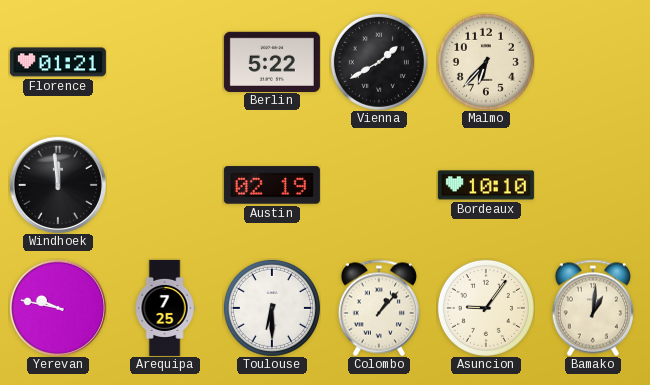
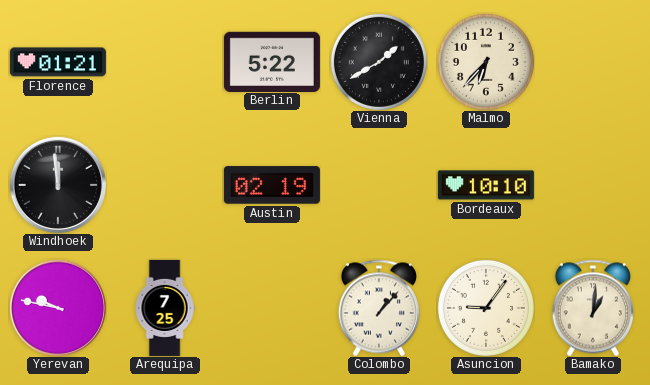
Toulouse: 6:30 -> none
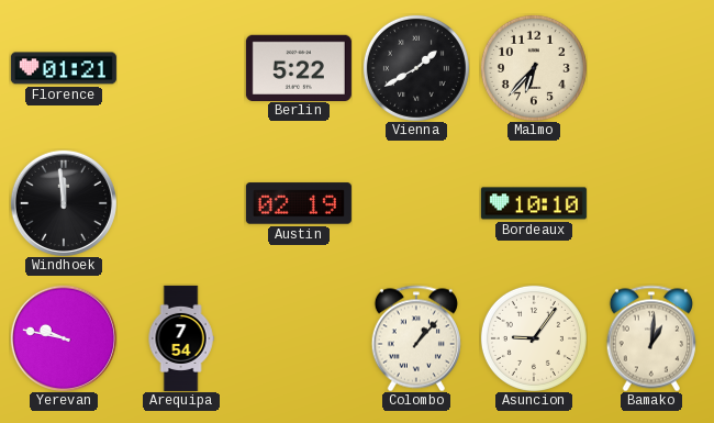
Arequipa: 7:25 -> 7:54
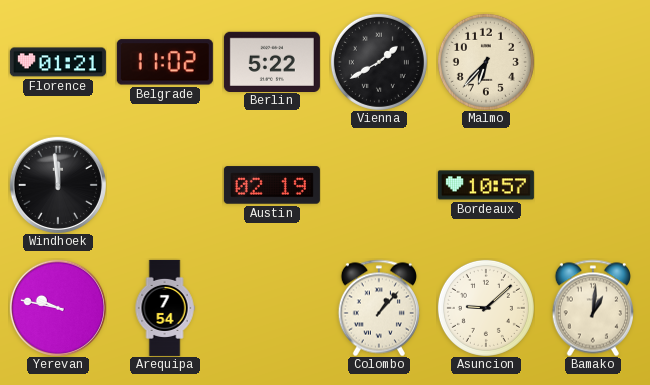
Belgrade: none -> 11:02
Bordeaux: 10:10 -> 10:57
Asuncion: 9:06 -> 9:08
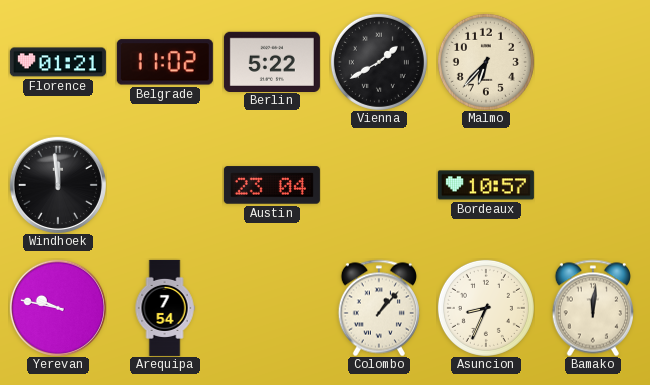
Austin: 02:19 -> 23:04
Asuncion: 9:08 -> 8:34
Bamako: 1:01 -> 12:01
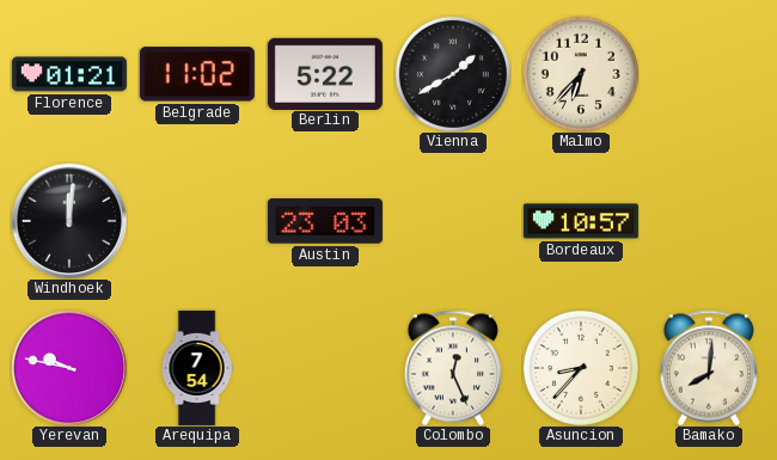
Windhoek: 11:59 -> 12:01
Austin: 23:04 -> 23:03
Colombo: 1:07 -> 12:26
Asuncion: 8:34 -> 8:37
Bamako: 12:01 -> 8:01
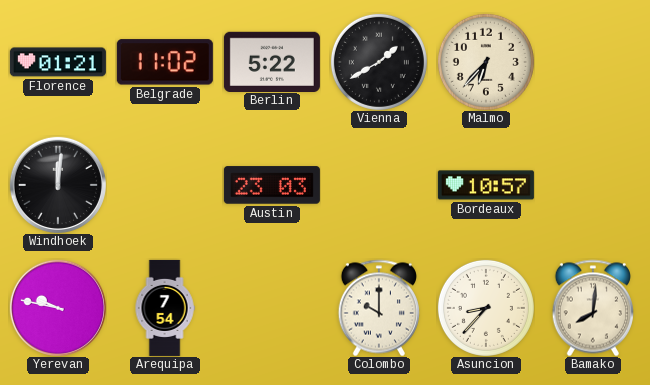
Colombo: 12:26 -> 10:00
